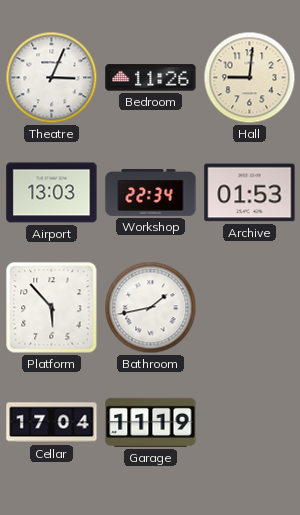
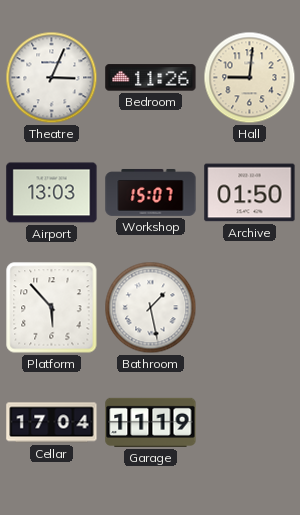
Workshop: 22:34 -> 15:07
Archive: 01:53 -> 01:50
Bathroom: 1:43 -> 1:28
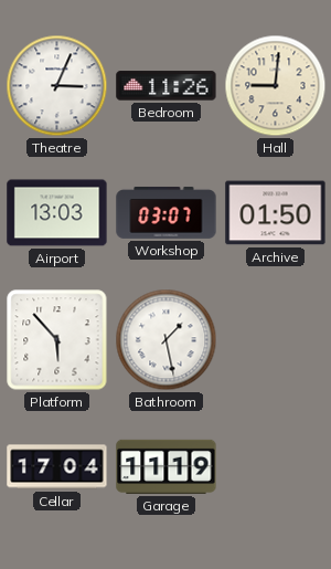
Workshop: 15:07 -> 03:07
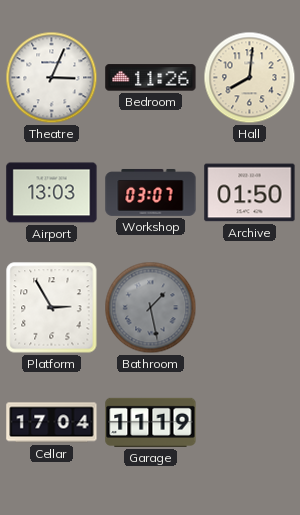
Hall: 9:01 -> 8:01
Platform: 5:53 -> 2:55
Bathroom dial: white -> grey
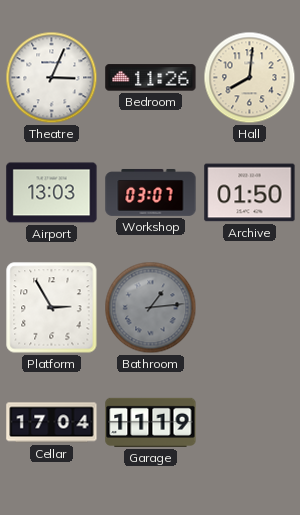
Bathroom: 1:28 -> 1:14
